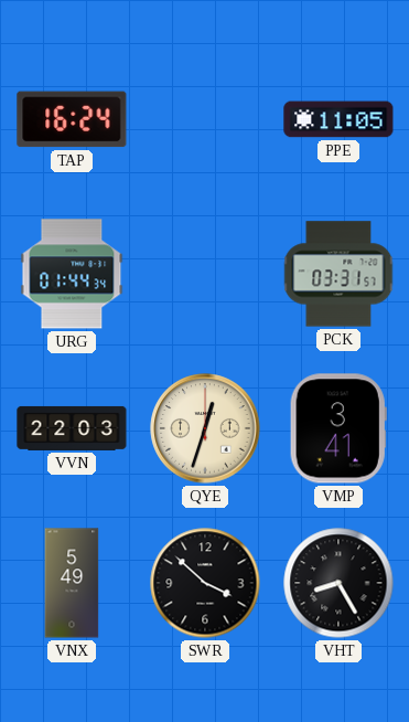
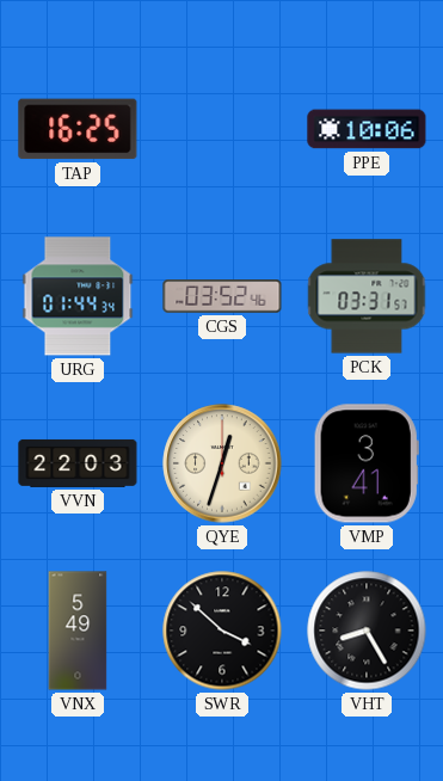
TAP: 16:24 -> 16:25
PPE: 11:05 -> 10:06
CGS: none -> 03:52
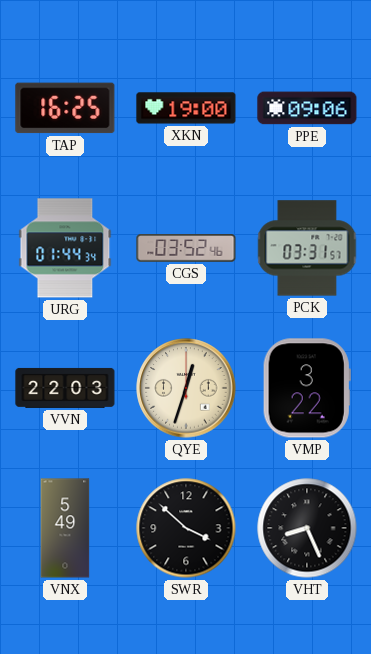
XKN: none -> 19:00
PPE: 10:06 -> 09:06
VMP: 3:41 -> 3:22
VHT: 8:25 -> 8:26
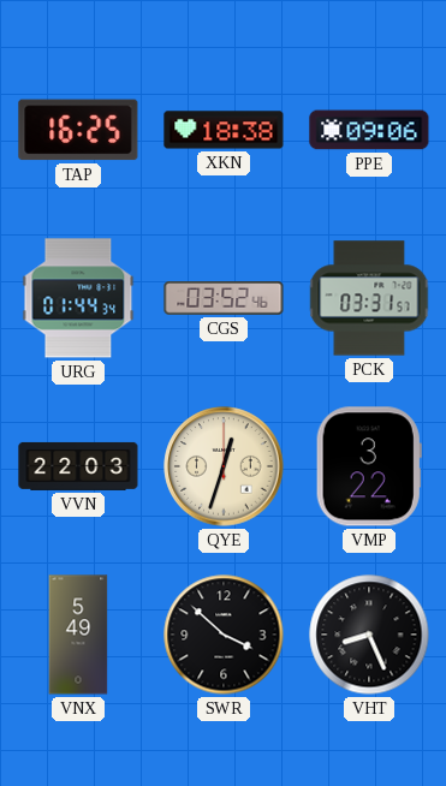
XKN: 19:00 -> 18:38
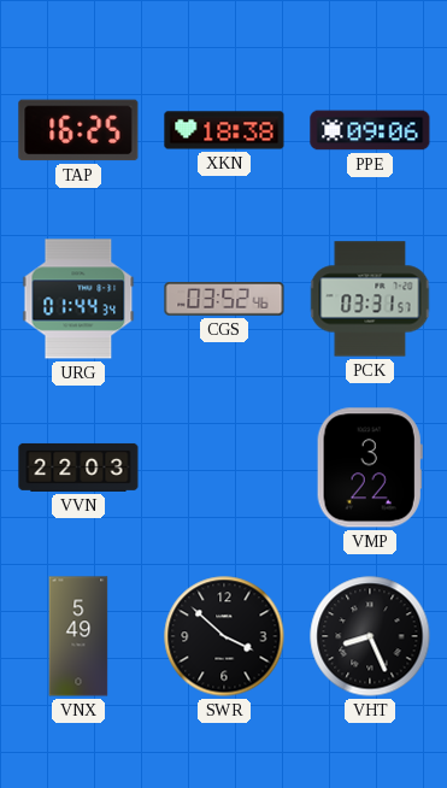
QYE: 12:33 -> none
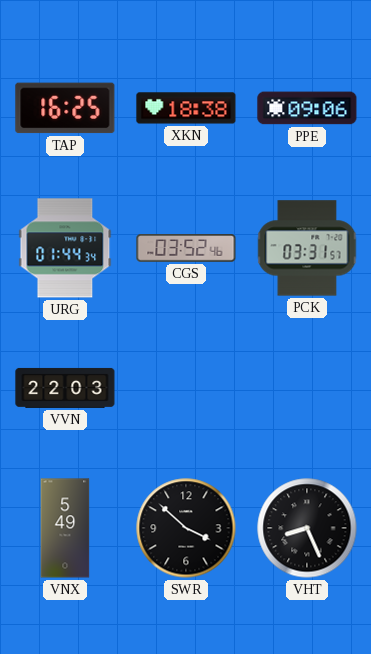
VMP: 3:22 -> none
